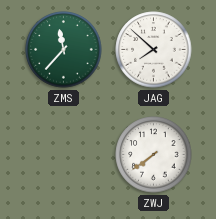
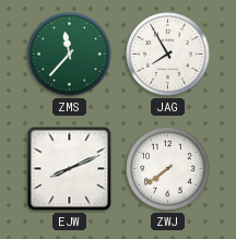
JAG: 7:52 -> 7:55
EJW: none -> 8:11
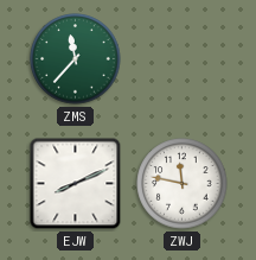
JAG: 7:55 -> none
ZWJ: 7:39 -> 11:47
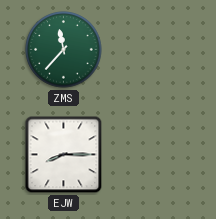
EJW: 8:11 -> 8:15
ZWJ: 11:47 -> none
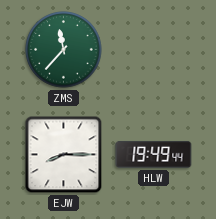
HLW: none -> 19:49
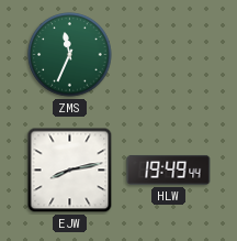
ZMS: 11:37 -> 11:34
EJW: 8:15 -> 8:13
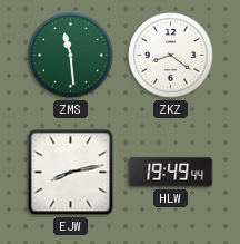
ZMS: 11:34 -> 11:29
ZKZ: none -> 8:21
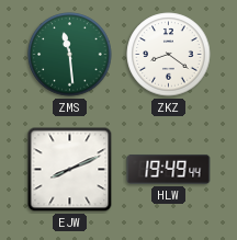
EJW: 8:13 -> 8:11
